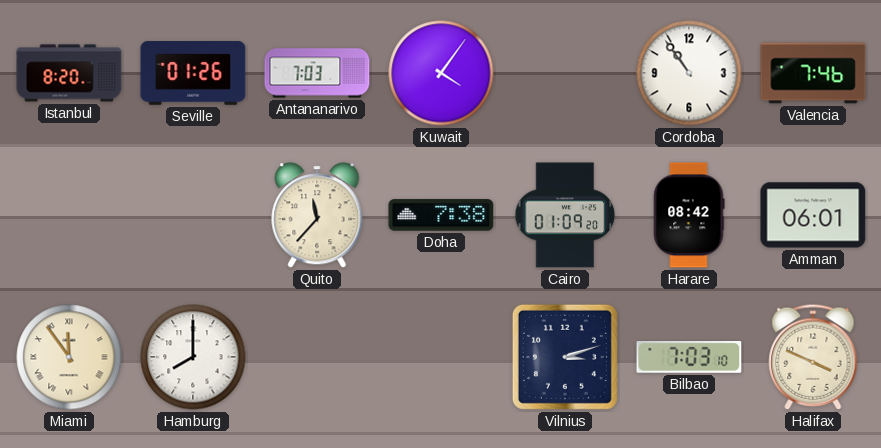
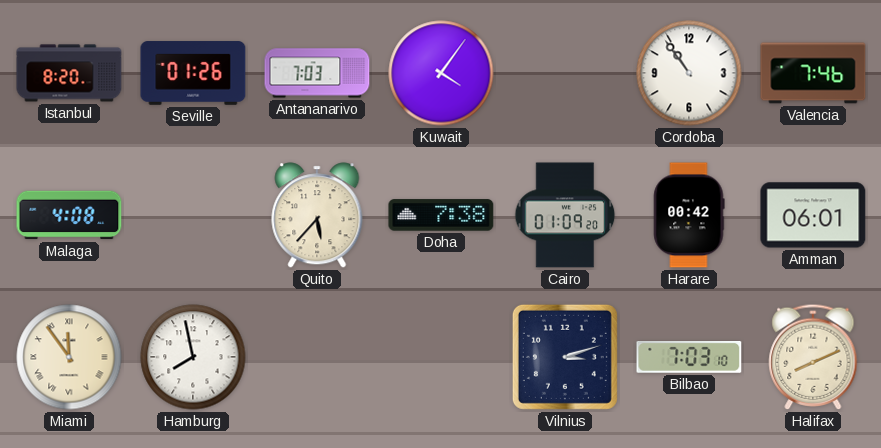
Malaga: none -> 4:08
Quito: 11:37 -> 5:37
Harare: 08:42 -> 00:42
Hamburg: 8:00 -> 7:58
Halifax: 3:49 -> 8:11
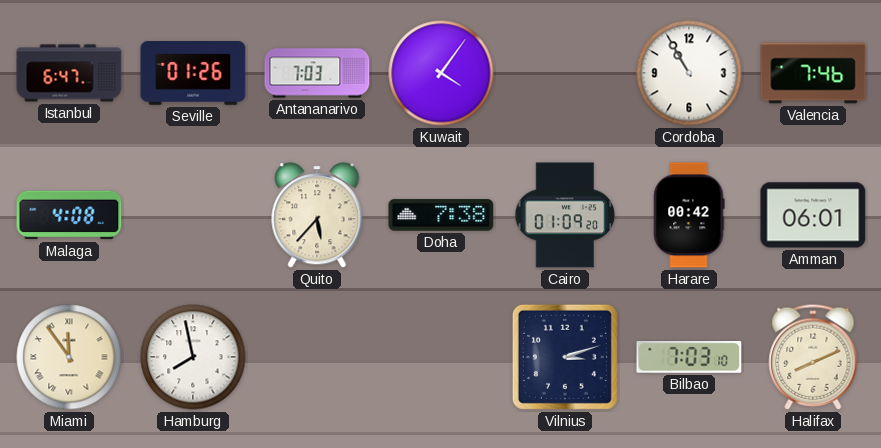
Istanbul: 8:20 -> 6:47
Cordoba: 10:54 -> 10:55
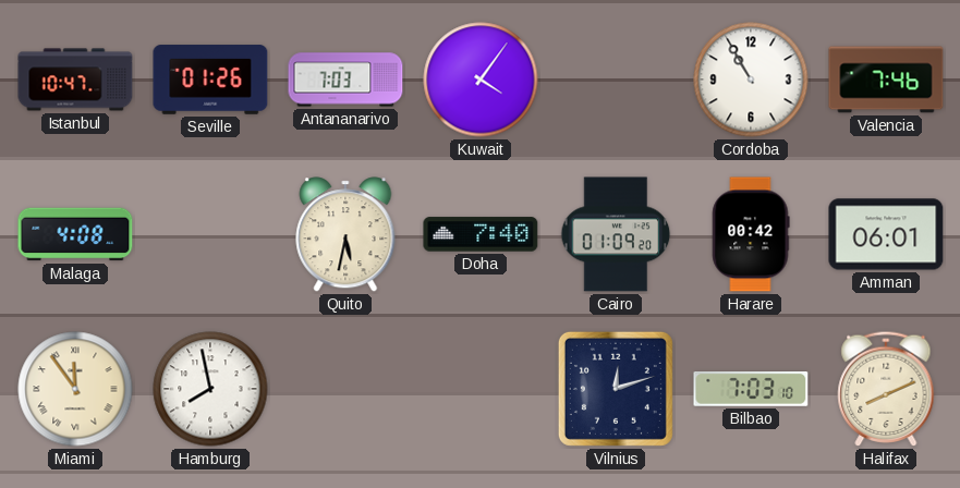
Istanbul: 6:47 -> 10:47
Quito: 5:37 -> 5:32
Doha: 7:38 -> 7:40
Vilnius: 3:12 -> 12:12
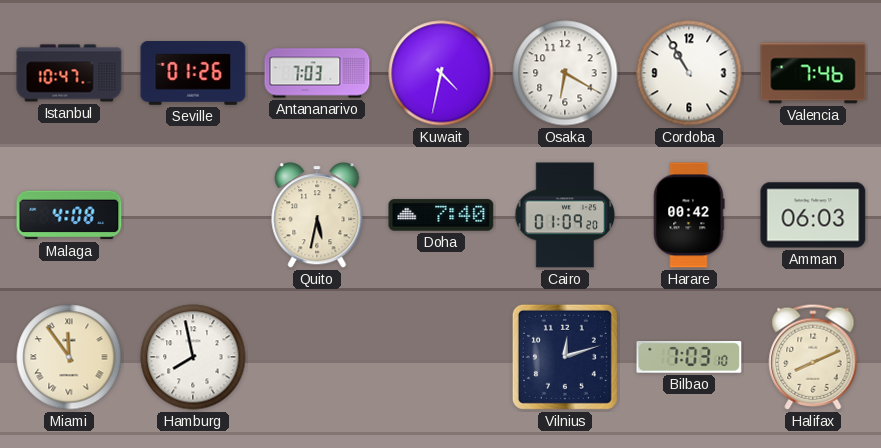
Kuwait: 4:06 -> 4:32
Osaka: none -> 6:20
Amman: 06:01 -> 06:03
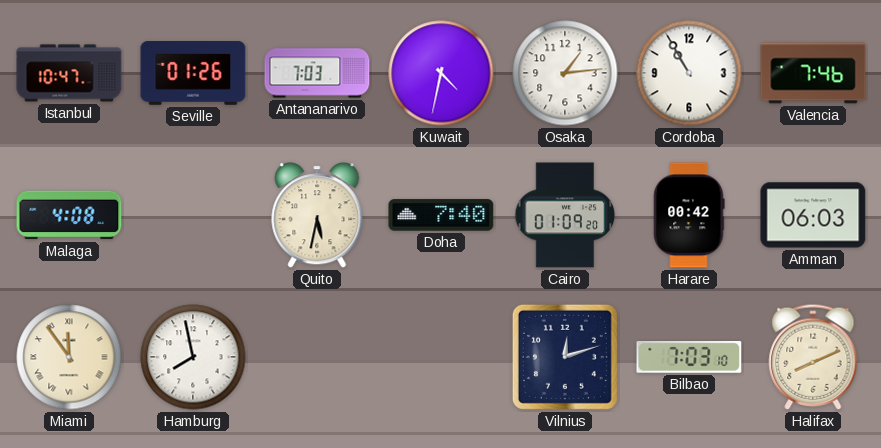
Osaka: 6:20 -> 1:14
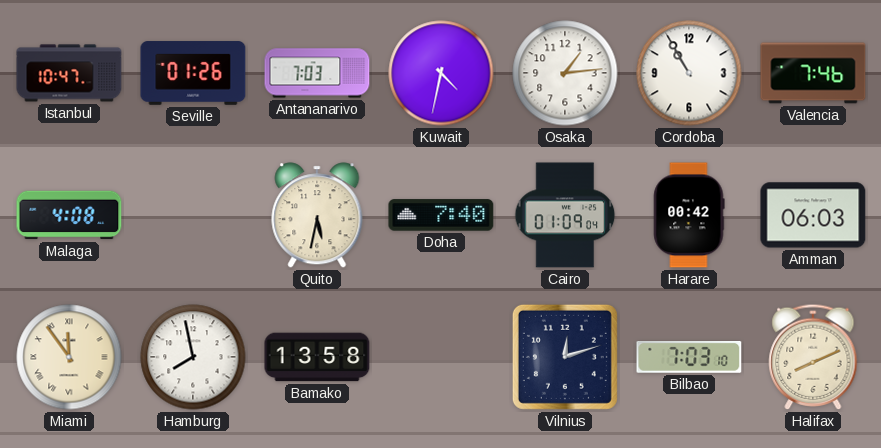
Cairo: 01:09:20 -> 01:09:04
Bamako: none -> 13:58
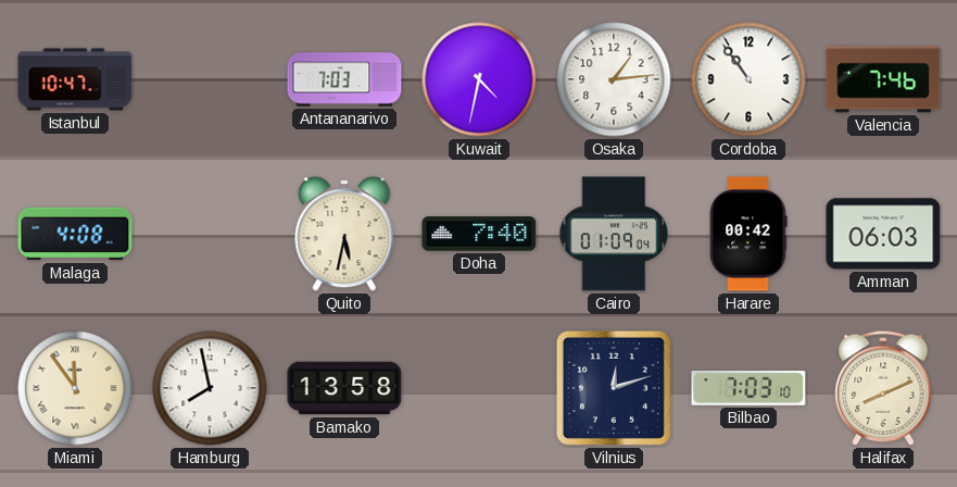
Seville: 01:26 -> none
Cordoba: 10:55 -> 10:54
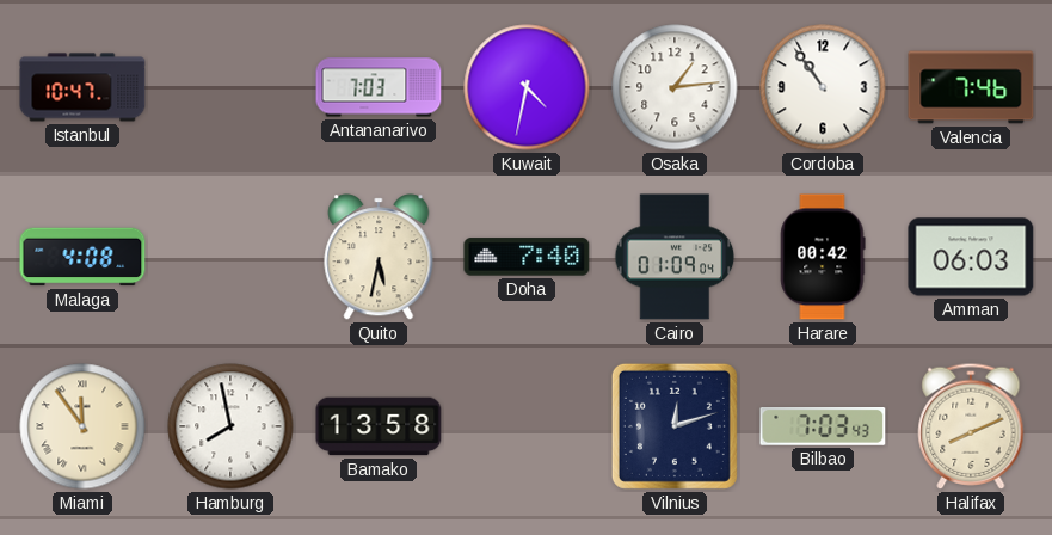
Bilbao: 7:03:10 -> 7:03:43
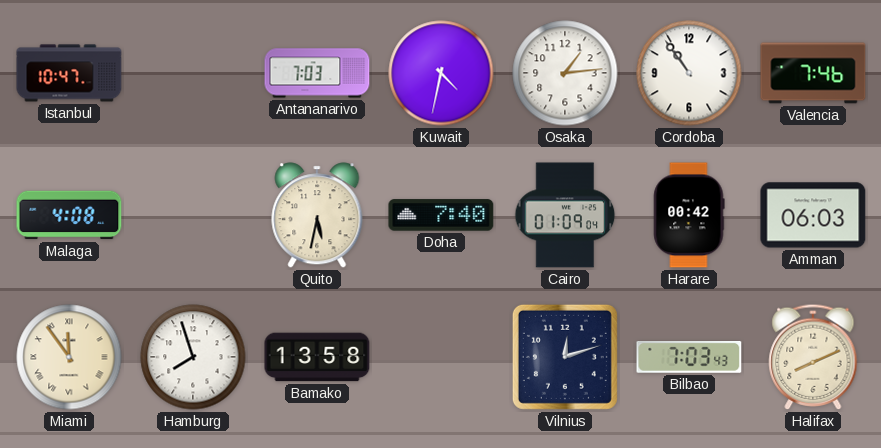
Hamburg: 7:58 -> 7:57
